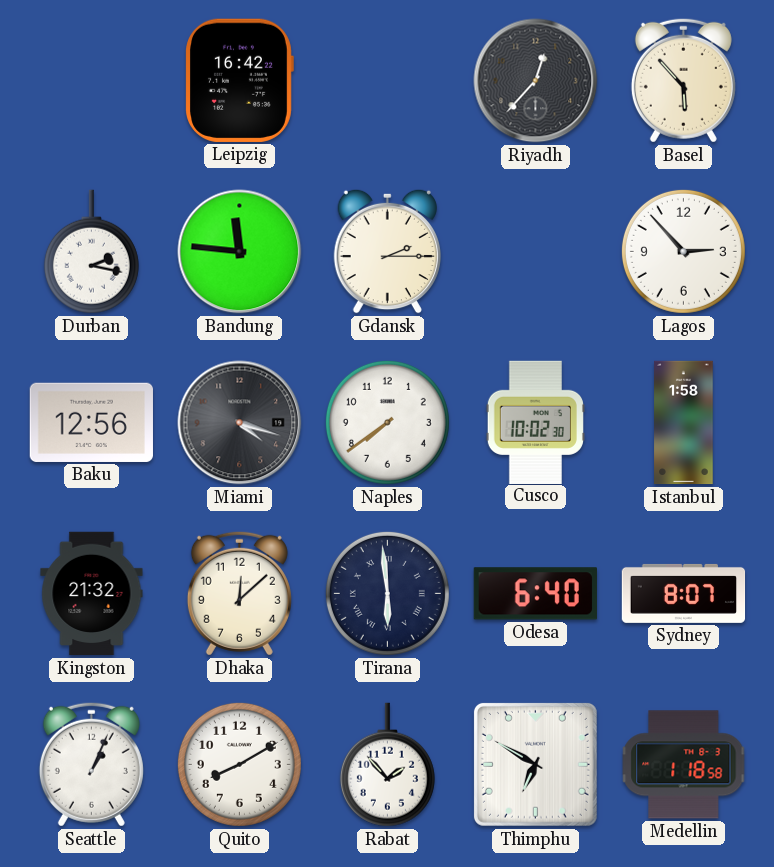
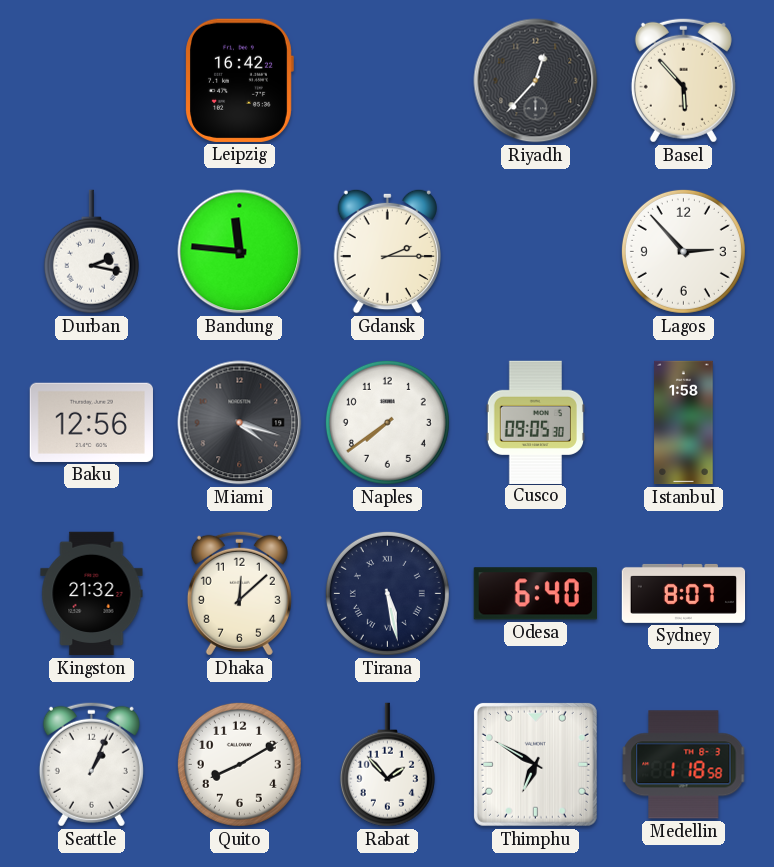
Cusco: 10:02 -> 09:05
Tirana: 5:59 -> 5:28
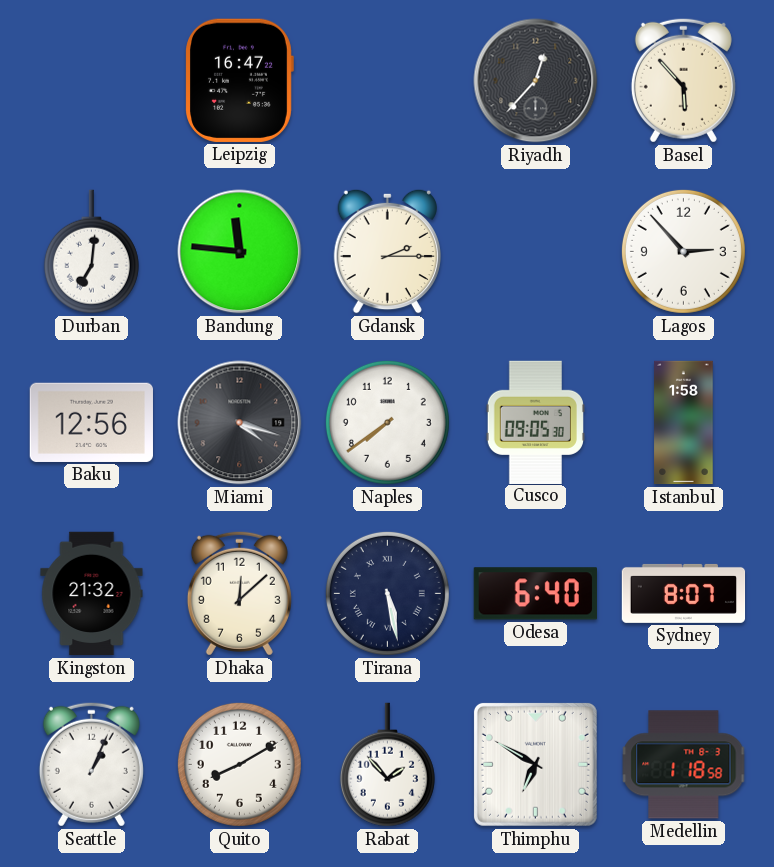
Leipzig: 16:42 -> 16:47
Durban: 2:17 -> 7:01
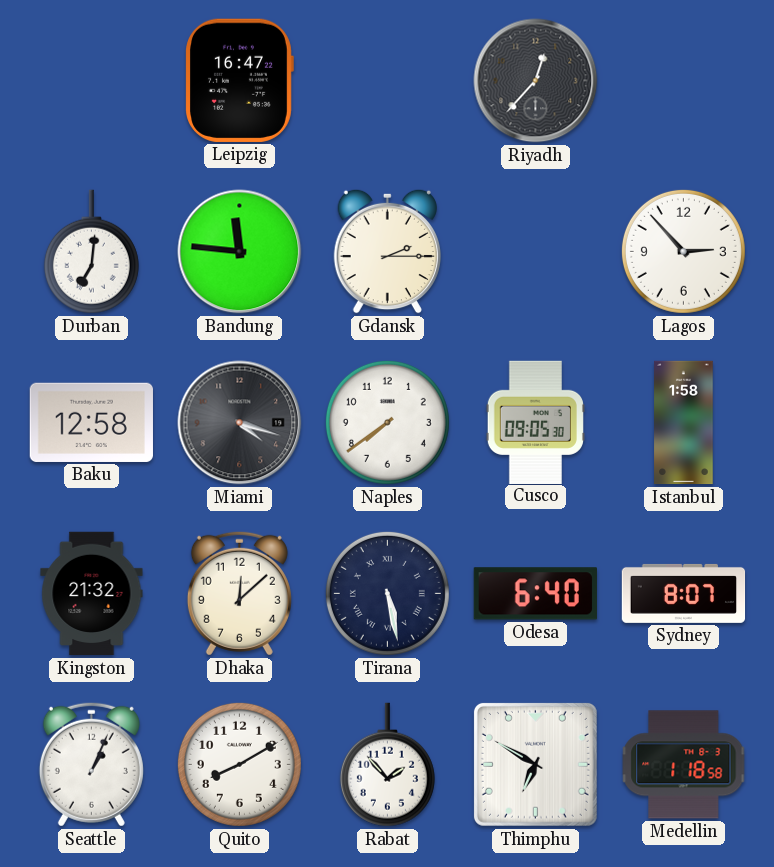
Basel: 5:53 -> none
Baku: 12:56 -> 12:58
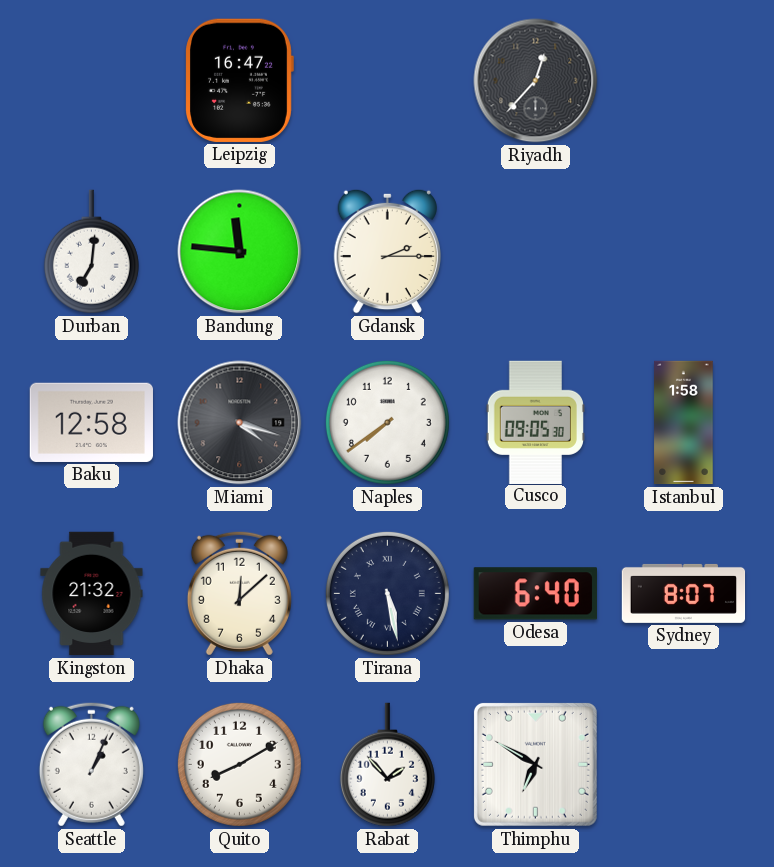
Lagos: 2:53 -> none
Medellin: 1:18 -> none
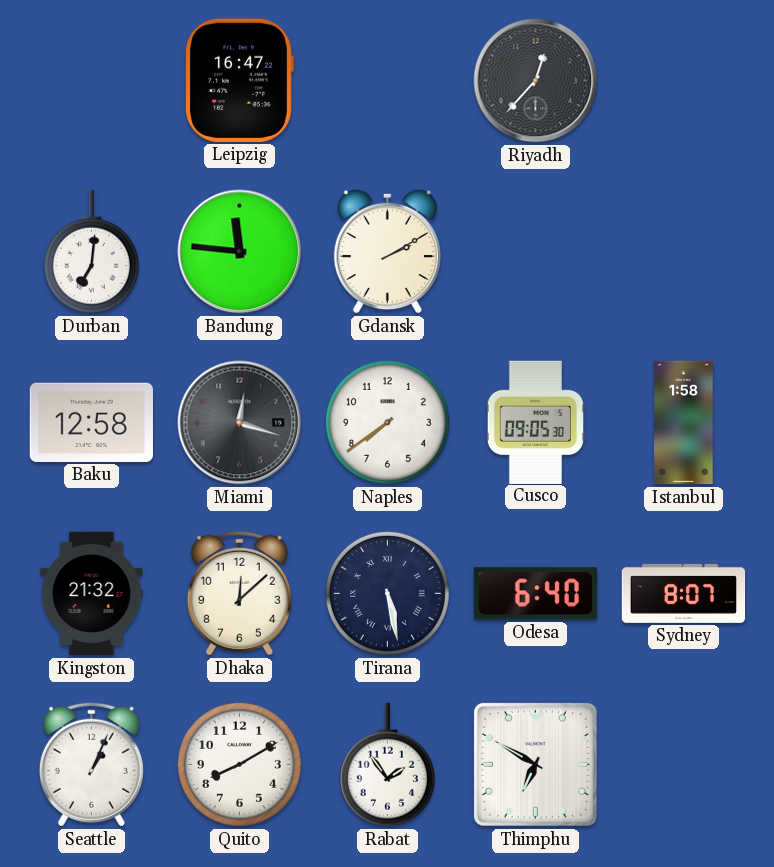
Gdansk: 2:15 -> 2:10
Miami: 4:18 -> 12:18
Rabat: 1:53 -> 1:54
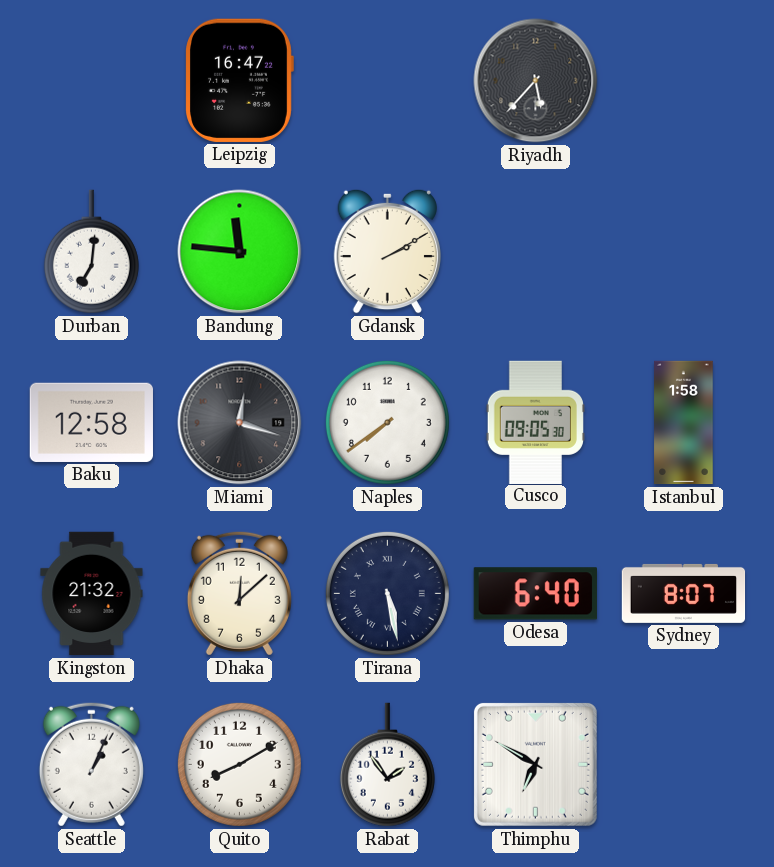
Riyadh: 12:37 -> 5:37
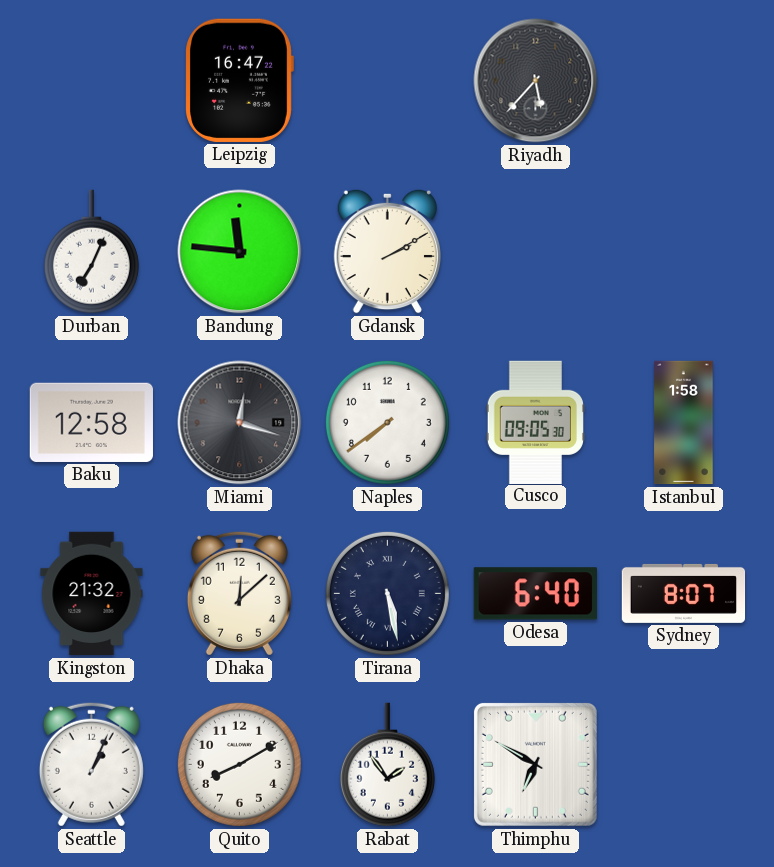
Durban: 7:01 -> 7:04
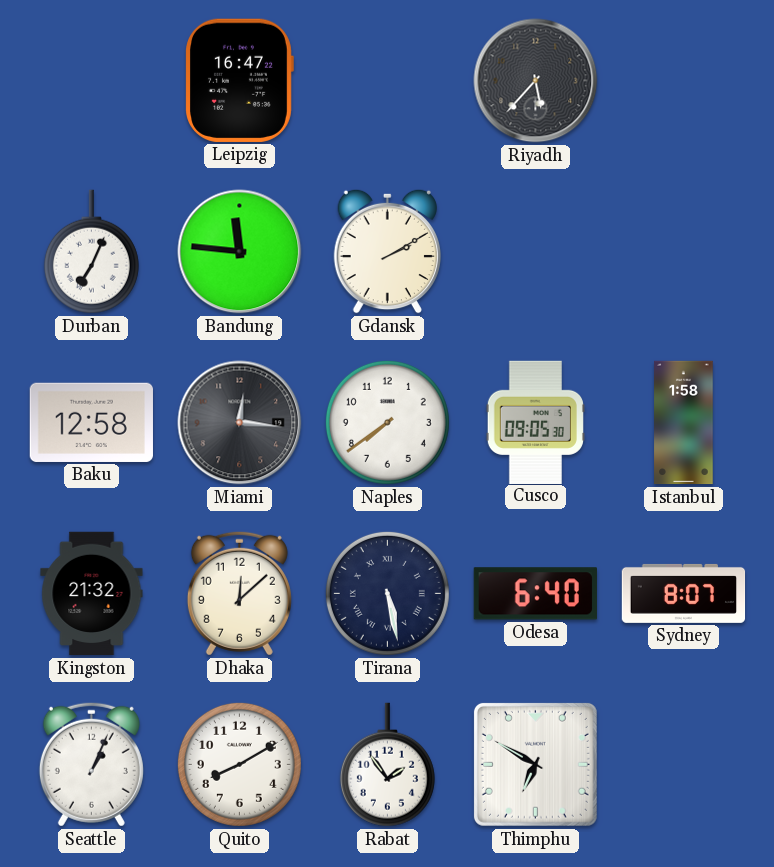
Miami: 12:18 -> 12:16
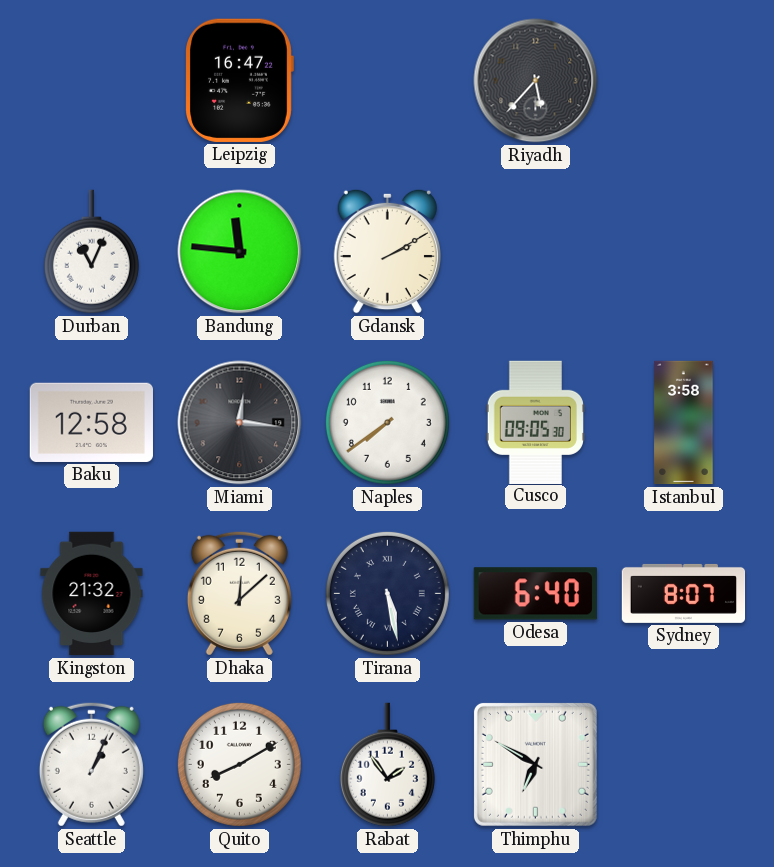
Durban: 7:04 -> 11:04
Istanbul: 1:58 -> 3:58
